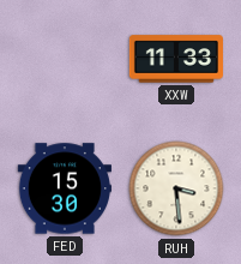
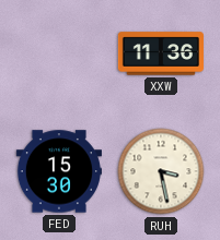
XXW: 11:33 -> 11:36
RUH: 3:29 -> 3:28
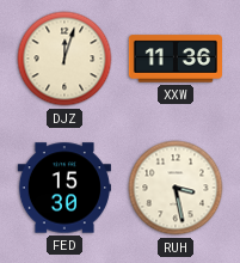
DJZ: none -> 12:03
